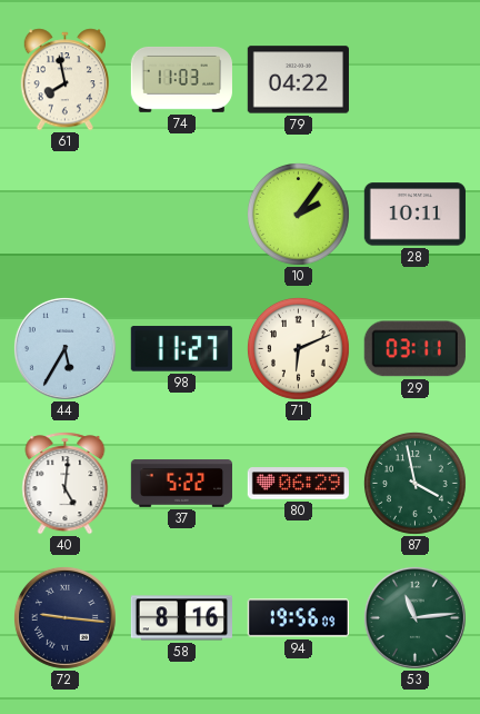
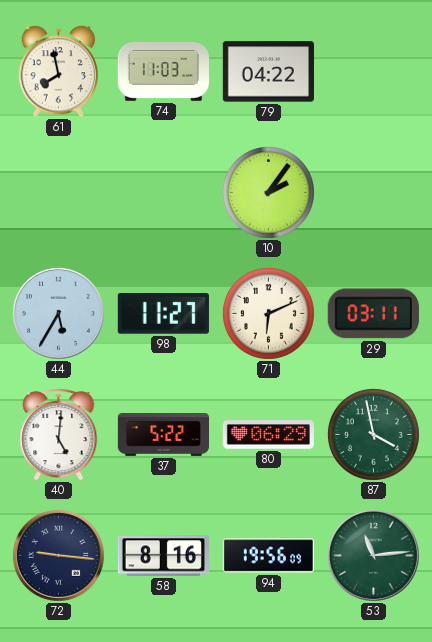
28: 10:11 -> none
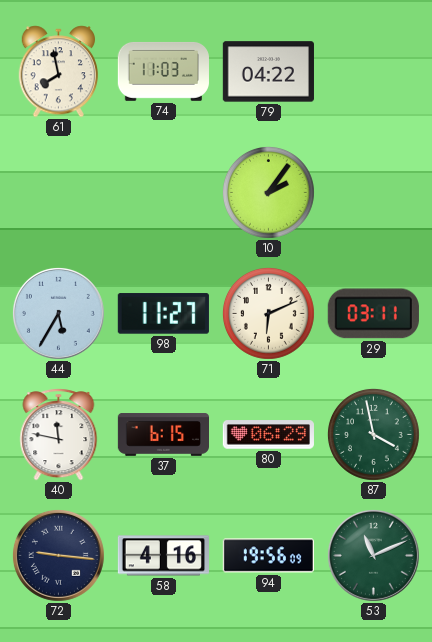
40: 5:01 -> 11:47
37: 5:22 -> 6:15
58: 8:16 -> 4:16
53: 11:14 -> 11:11
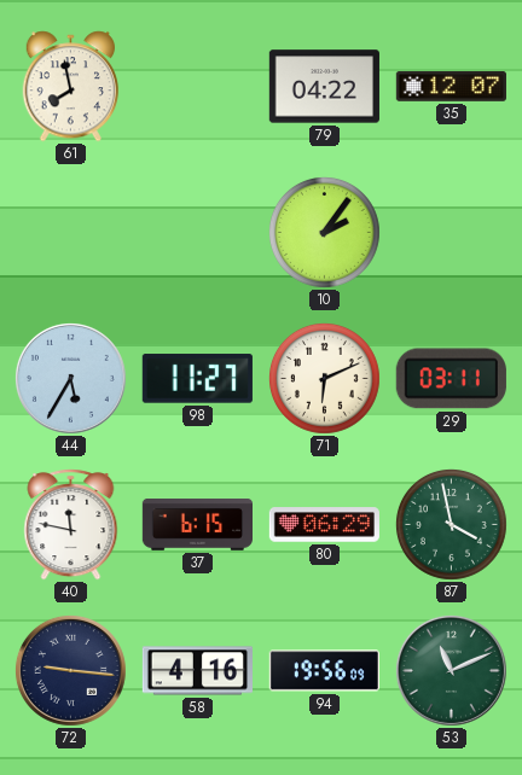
74: 11:03 -> none
35: none -> 12:07
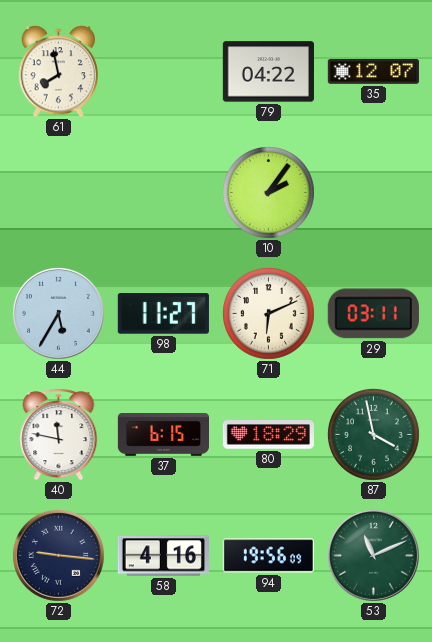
80: 06:29 -> 18:29
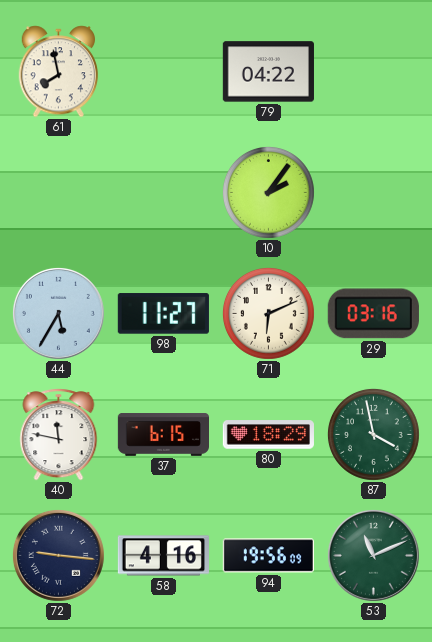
35: 12:07 -> none
29: 03:11 -> 03:16
